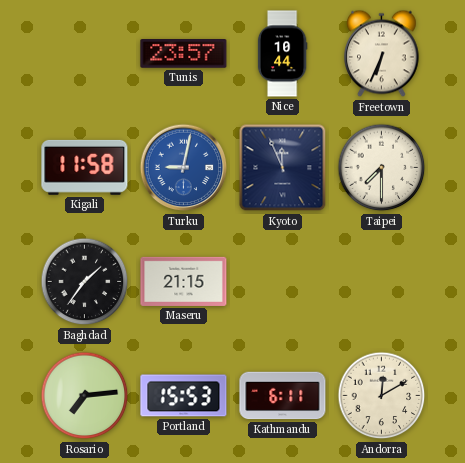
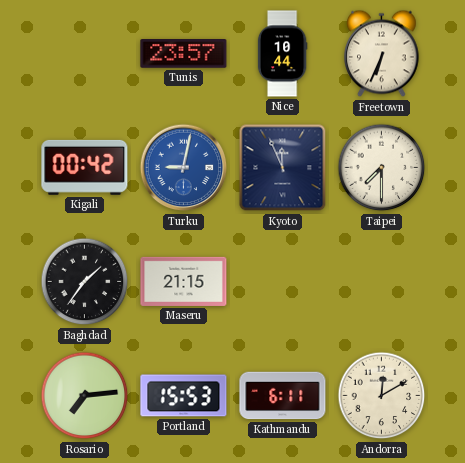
Kigali: 11:58 -> 00:42
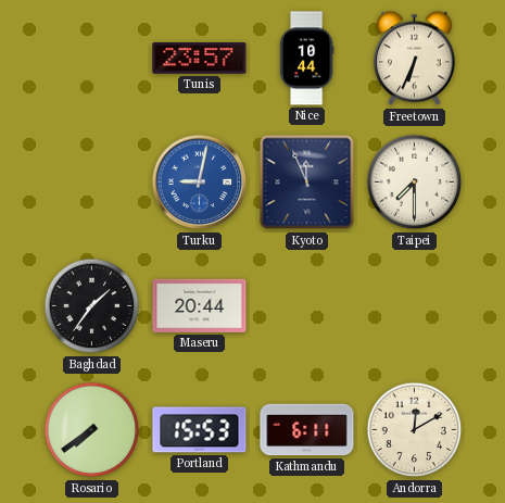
Kigali: 00:42 -> none
Maseru: 21:15 -> 20:44
Rosario: 7:14 -> 7:39
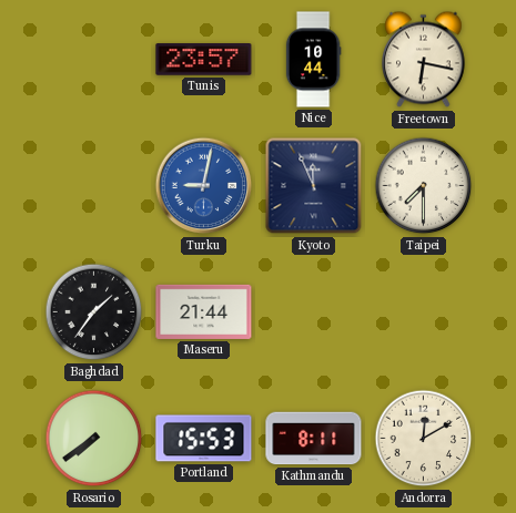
Freetown: 6:34 -> 6:17
Maseru: 20:44 -> 21:44
Kathmandu: 6:11 -> 8:11
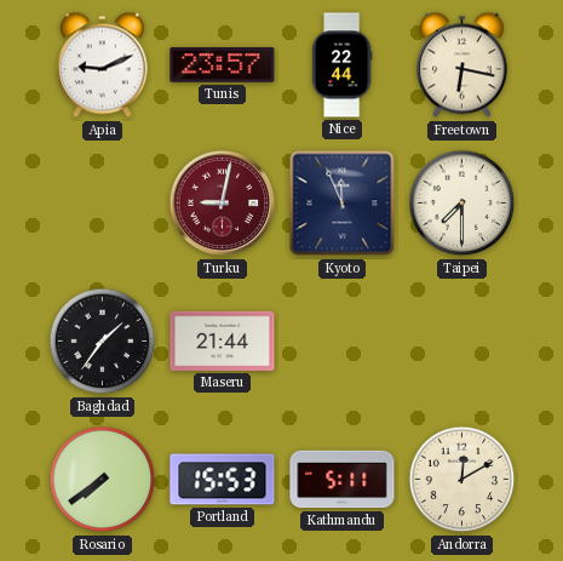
Apia: none -> 9:11
Nice: 10:44 -> 22:44
Turku dial: blue -> burgundy
Kathmandu: 8:11 -> 5:11
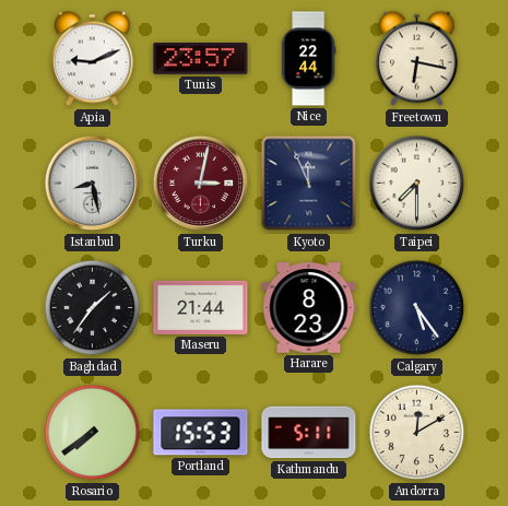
Istanbul: none -> 8:28
Turku: 9:02 -> 3:02
Harare: none -> 8:23
Calgary: none -> 5:24
